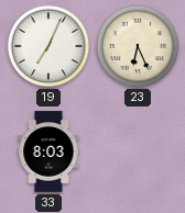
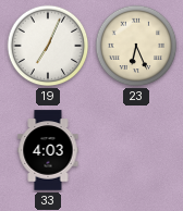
33: 8:03 -> 4:03
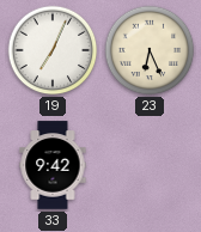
33: 4:03 -> 9:42
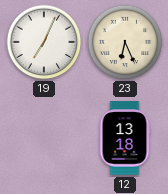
33: 9:42 -> none
12: none -> 13:18
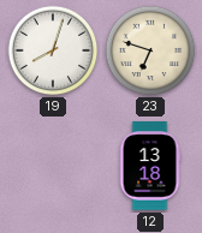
19: 7:04 -> 8:03
23: 6:26 -> 6:48
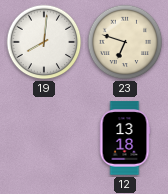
19: 8:03 -> 8:01
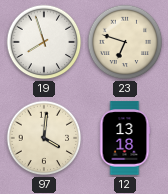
19: 8:01 -> 7:57
97: none -> 4:01
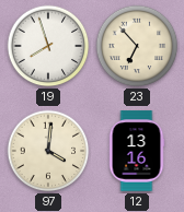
23: 6:48 -> 6:53
12: 13:18 -> 13:16
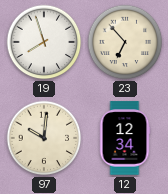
97: 4:01 -> 10:01
12: 13:16 -> 12:34
